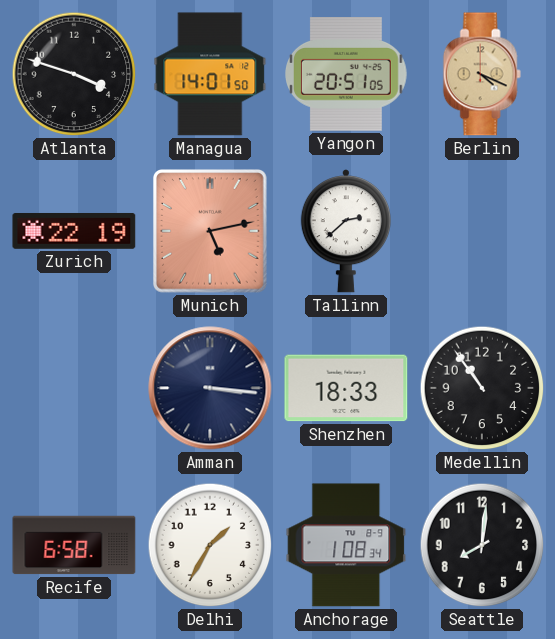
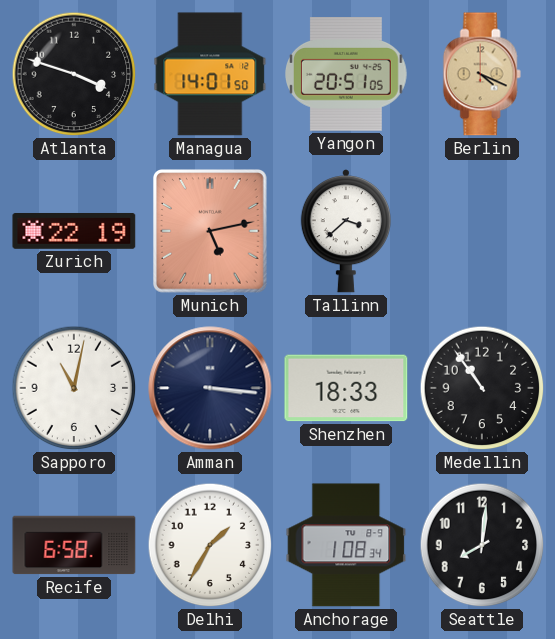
Tallinn: 2:38 -> 3:38
Sapporo: none -> 11:02
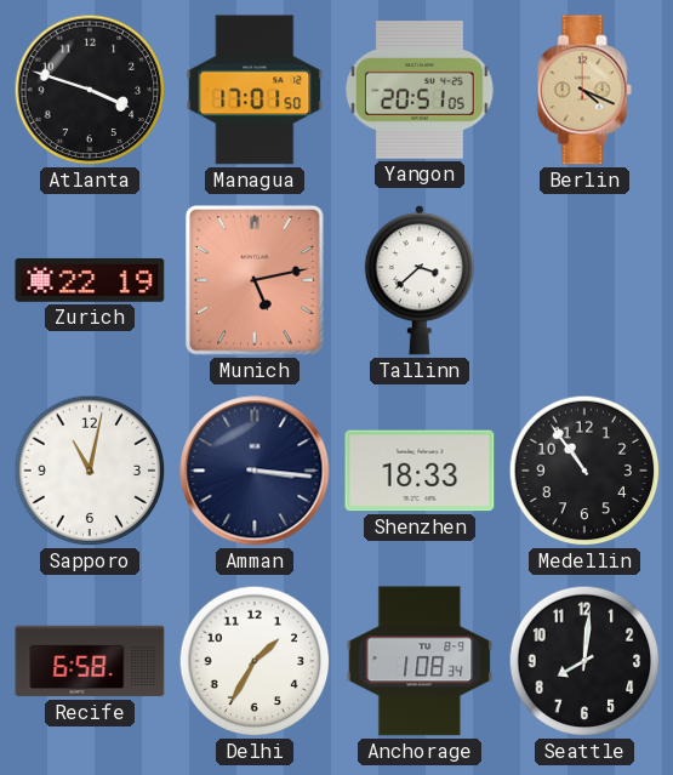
Managua: 14:01 -> 17:01
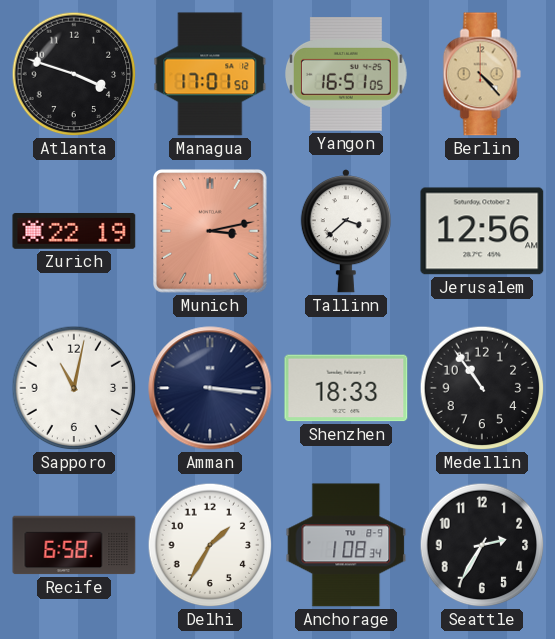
Yangon: 20:51 -> 16:51
Berlin: 4:19 -> 4:23
Munich: 5:13 -> 3:13
Jerusalem: none -> 12:56
Seattle: 8:01 -> 2:35
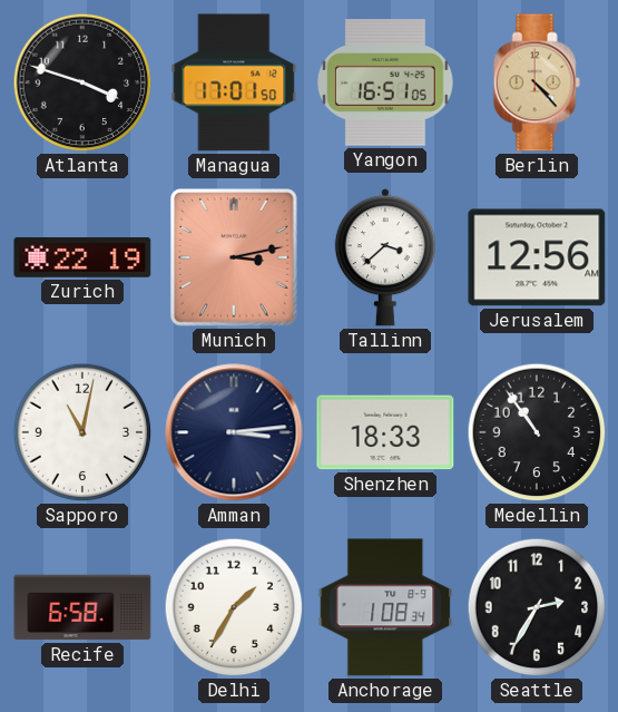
Amman: 3:16 -> 3:14
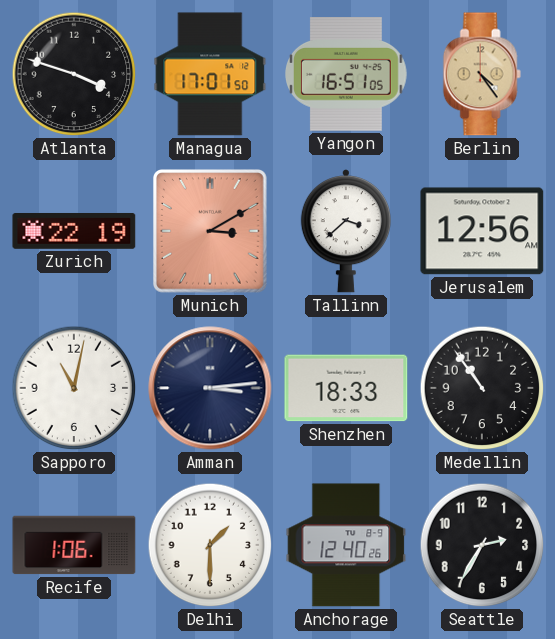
Berlin: 4:23 -> 4:24
Munich: 3:13 -> 3:10
Recife: 6:58 -> 1:06
Delhi: 1:35 -> 1:30
Anchorage: 1:08 -> 12:40
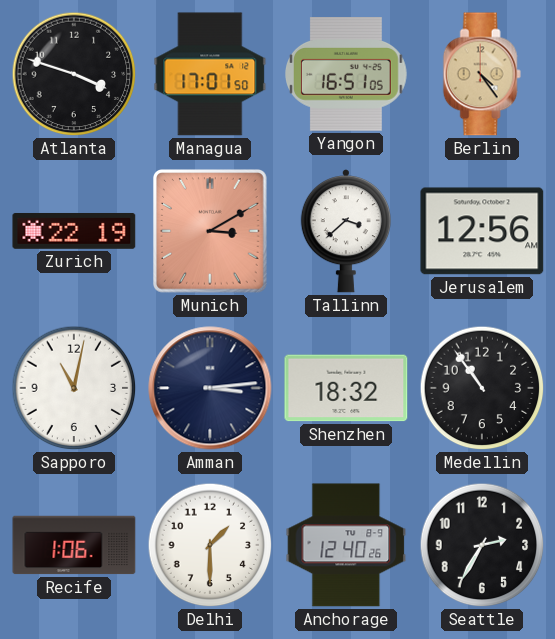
Shenzhen: 18:33 -> 18:32
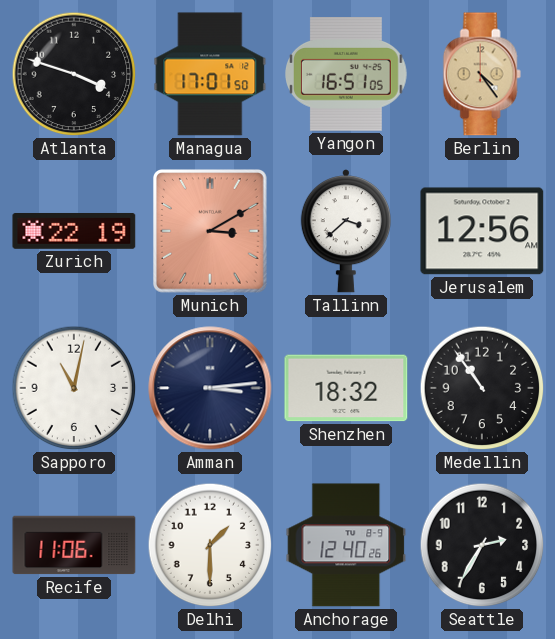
Recife: 1:06 -> 11:06
